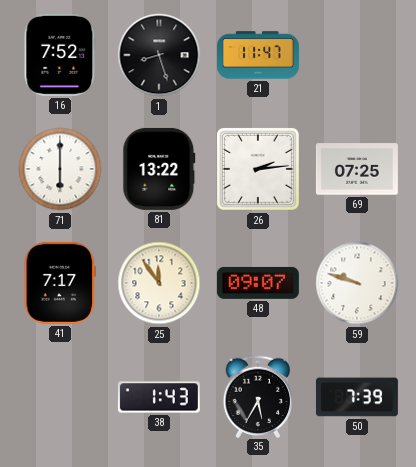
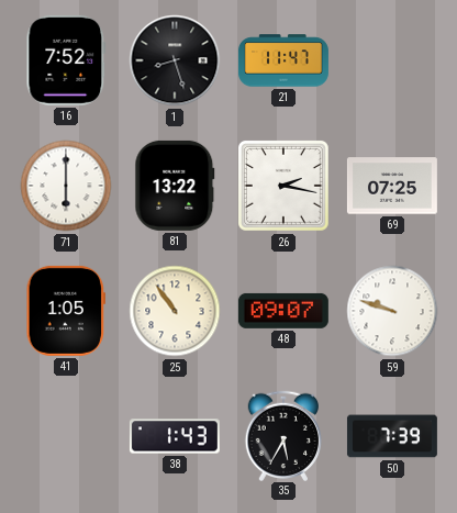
26: 2:14 -> 2:17
41: 7:17 -> 1:05
25: 11:54 -> 10:54
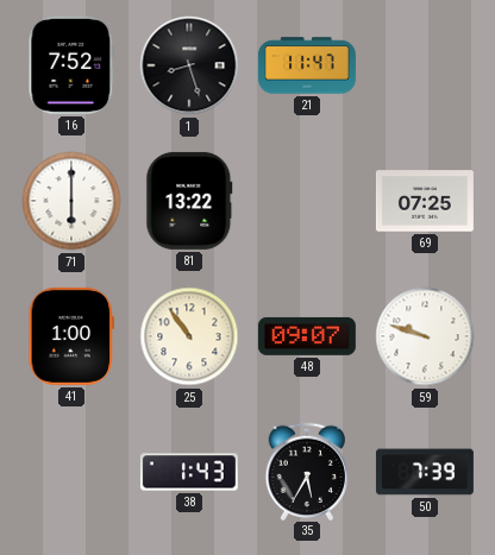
26: 2:17 -> none
41: 1:05 -> 1:00
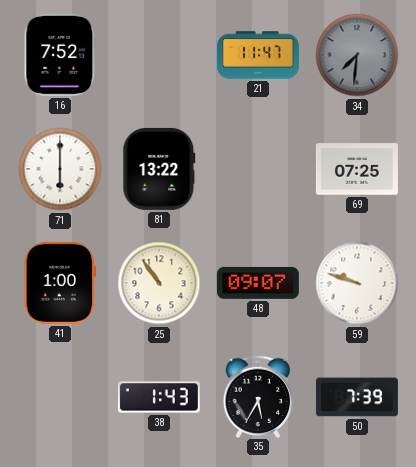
1: 8:27 -> none
34: none -> 7:31
